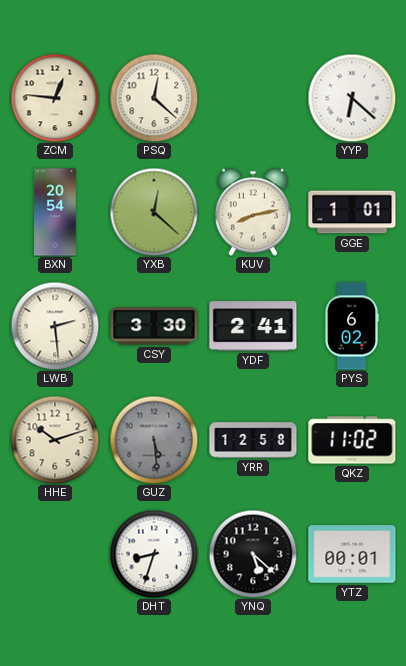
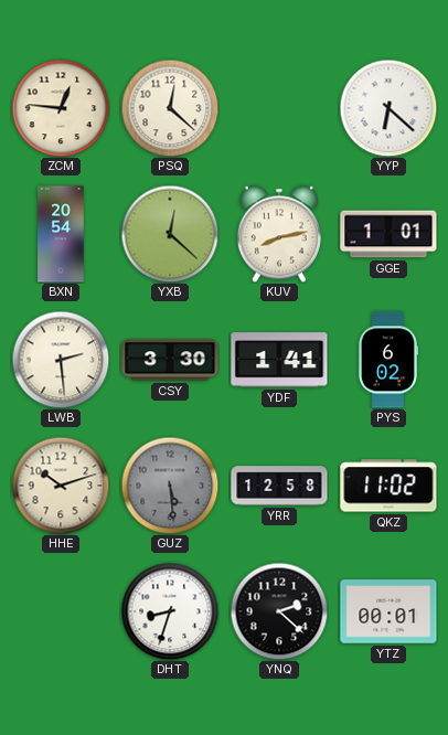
YDF: 2:41 -> 1:41
YNQ: 5:22 -> 2:22
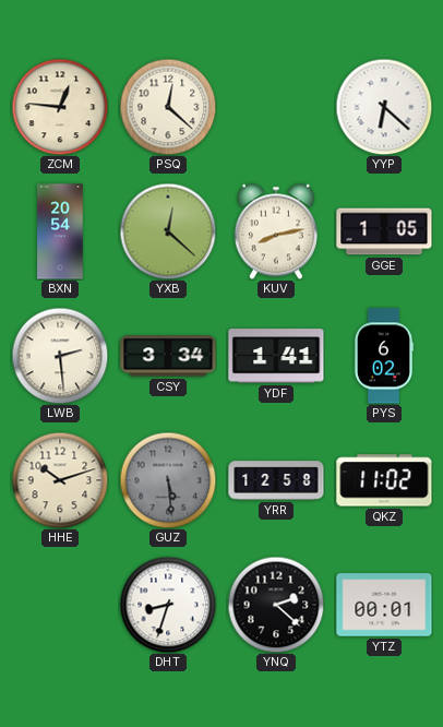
GGE: 1:01 -> 1:05
CSY: 3:30 -> 3:34
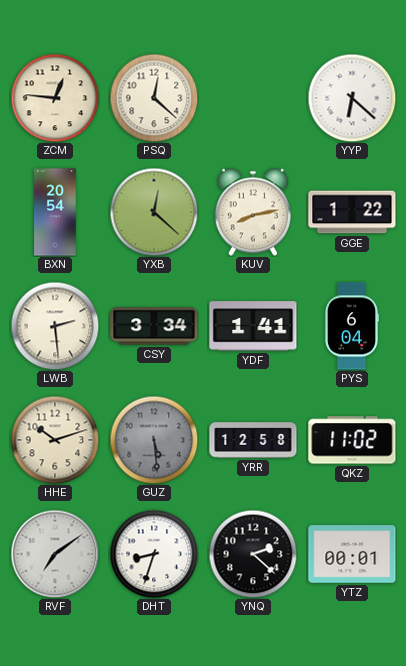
GGE: 1:05 -> 1:22
PYS: 6:02 -> 6:04
RVF: none -> 7:09
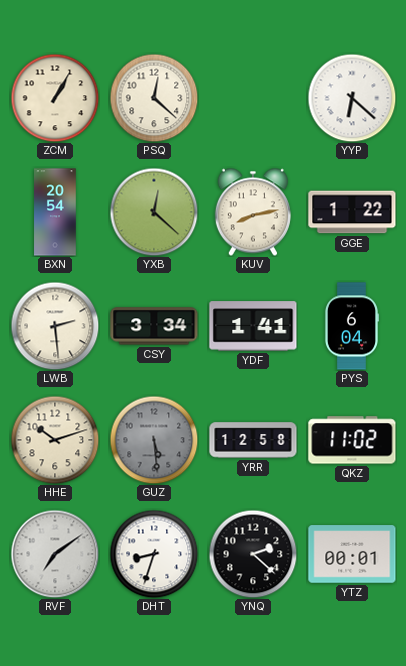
ZCM: 12:46 -> 1:05
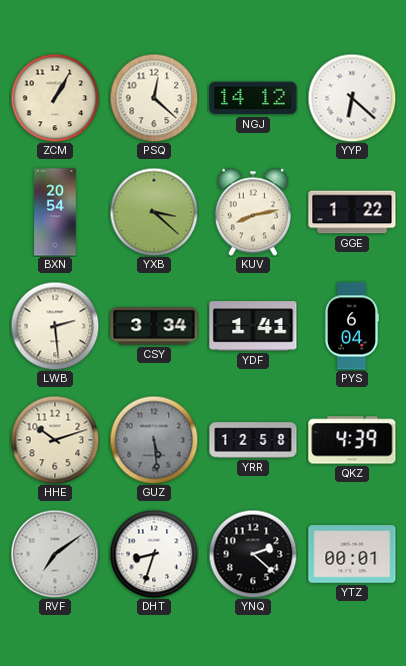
NGJ: none -> 14:12
YXB: 12:22 -> 3:22
QKZ: 11:02 -> 4:39
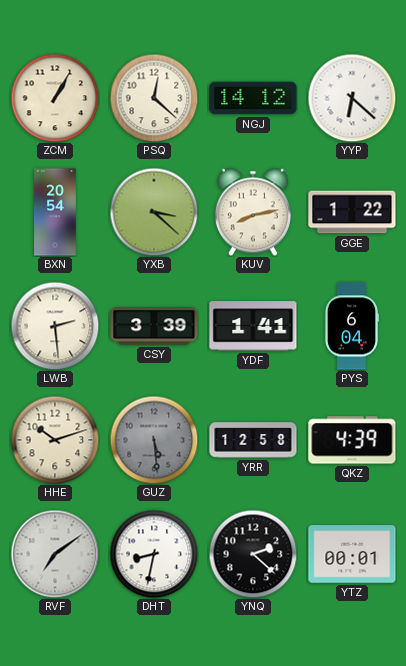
CSY: 3:34 -> 3:39
DHT: 8:33 -> 8:32
